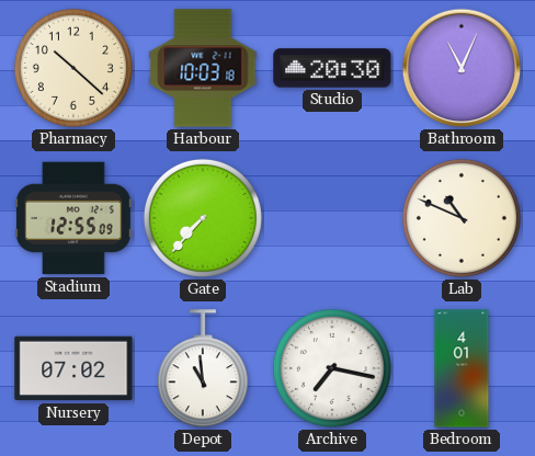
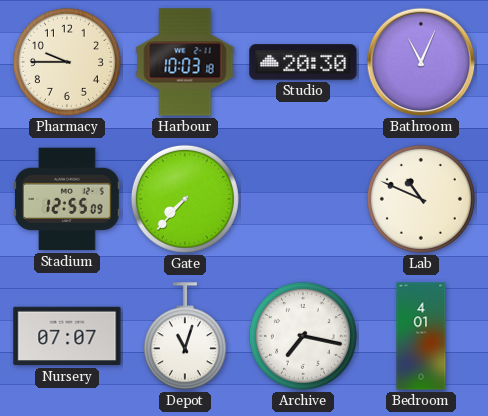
Pharmacy: 10:22 -> 9:45
Nursery: 07:02 -> 07:07
Depot: 10:59 -> 11:03
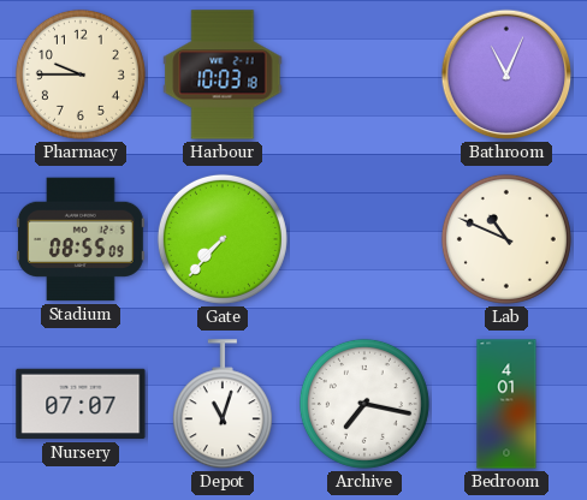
Studio: 20:30 -> none
Stadium: 12:55 -> 08:55
